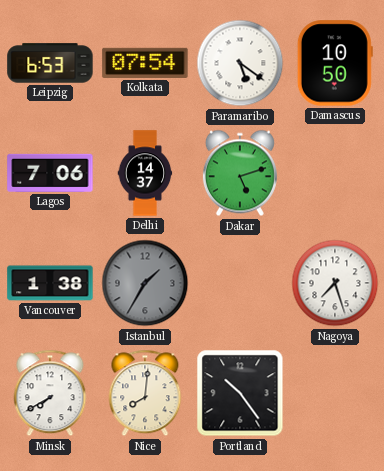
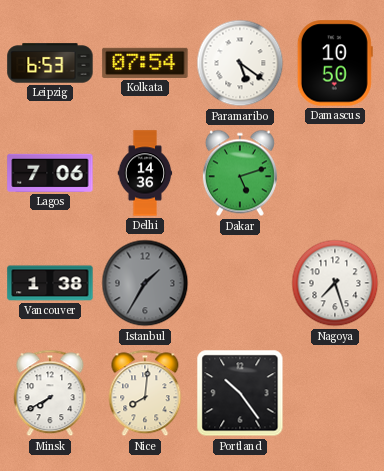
Delhi: 14:37 -> 14:36
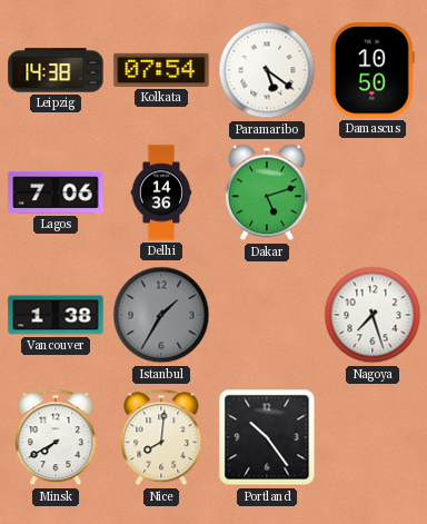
Leipzig: 6:53 -> 14:38
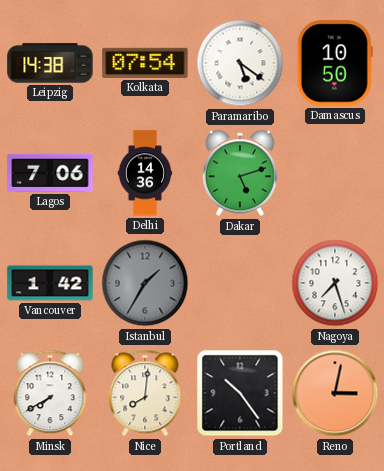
Vancouver: 1:38 -> 1:42
Reno: none -> 3:02
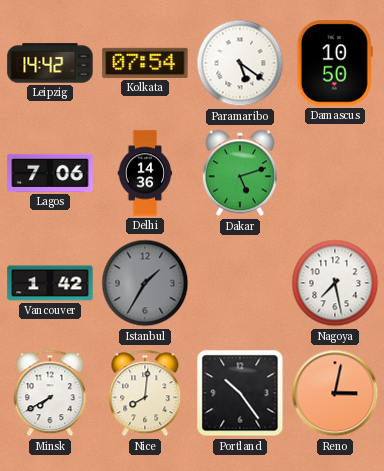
Leipzig: 14:38 -> 14:42
Nagoya: 7:27 -> 7:28
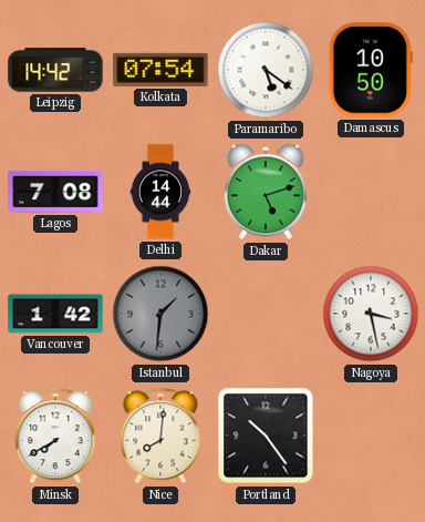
Lagos: 7:06 -> 7:08
Delhi: 14:36 -> 14:44
Istanbul: 1:35 -> 1:31
Nagoya: 7:28 -> 3:28
Reno: 3:02 -> none
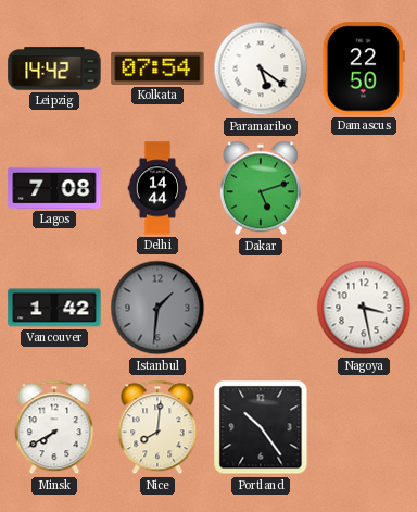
Damascus: 10:50 -> 22:50
